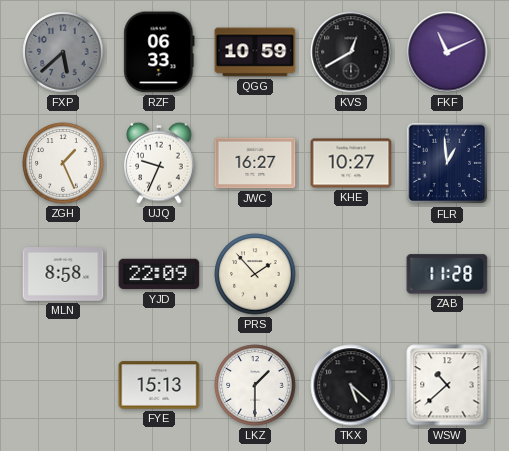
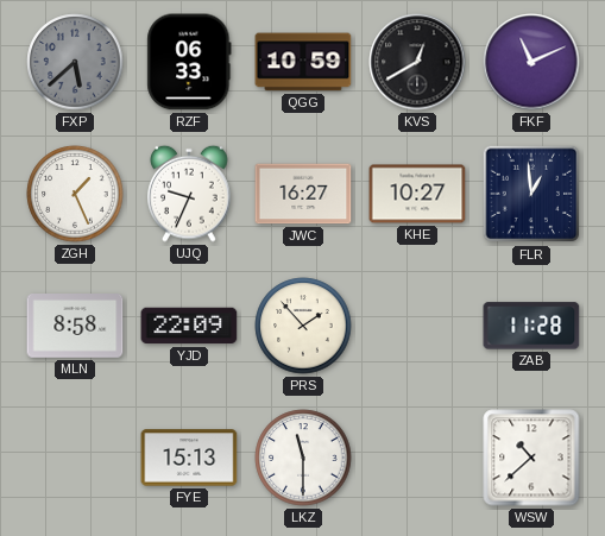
LKZ: 1:30 -> 11:30
TKX: 5:22 -> none
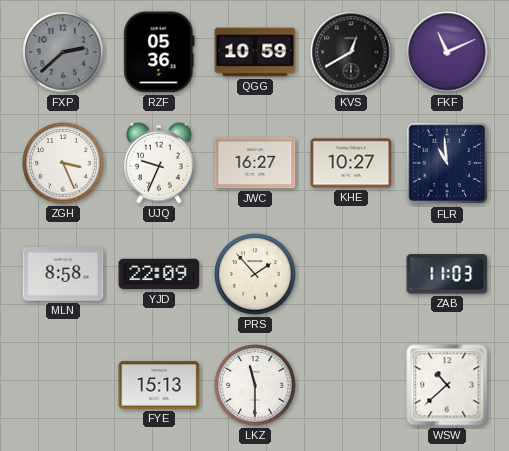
FXP: 5:38 -> 2:38
RZF: 06:33 -> 05:36
ZGH: 1:26 -> 3:26
FLR: 12:59 -> 10:59
ZAB: 11:28 -> 11:03
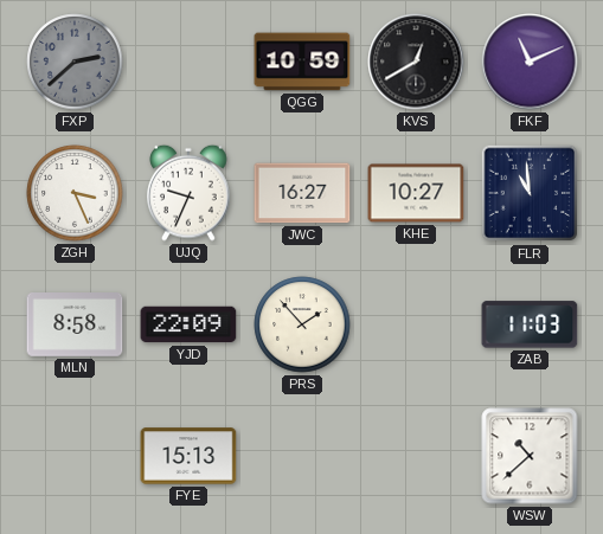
RZF: 05:36 -> none
LKZ: 11:30 -> none
